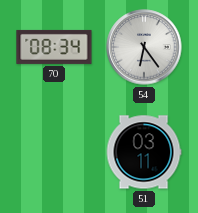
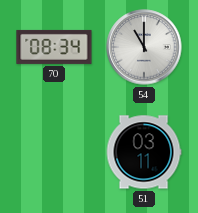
54: 6:24 -> 11:00
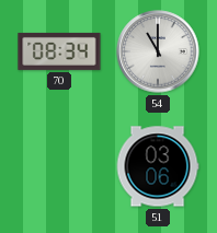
51: 03:11 -> 03:06
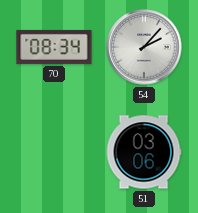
54: 11:00 -> 2:07
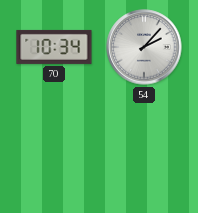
70: 08:34 -> 10:34
51: 03:06 -> none
